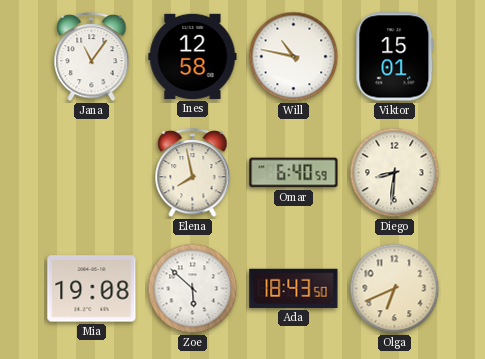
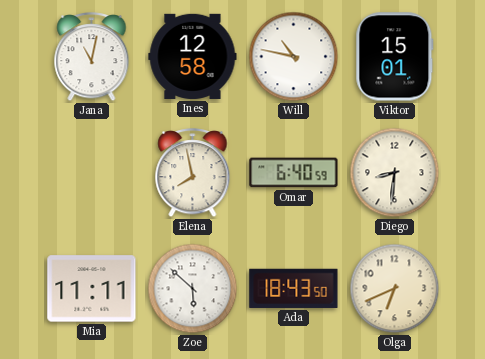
Jana: 11:06 -> 11:02
Mia: 19:08 -> 11:11
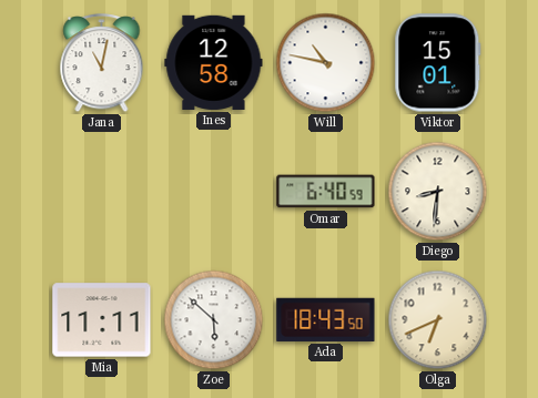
Elena: 7:58 -> none
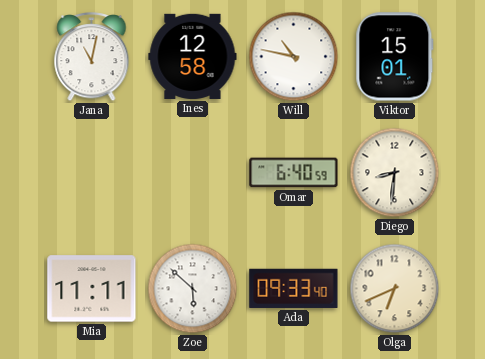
Ada: 18:43 -> 09:33
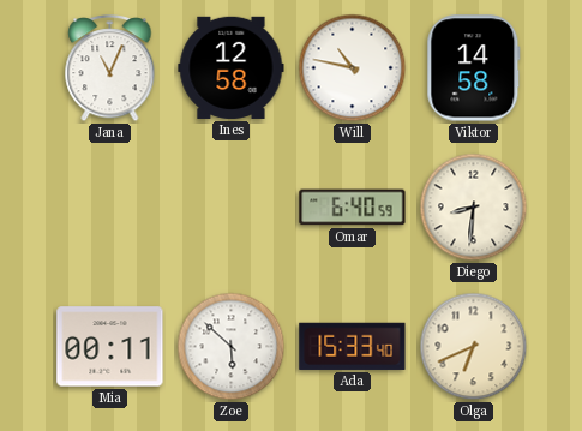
Jana: 11:02 -> 11:04
Viktor: 15:01 -> 14:58
Mia: 11:11 -> 00:11
Ada: 09:33 -> 15:33
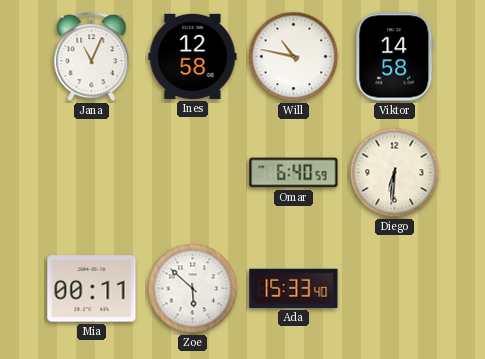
Diego: 8:31 -> 6:31
Olga: 6:41 -> none
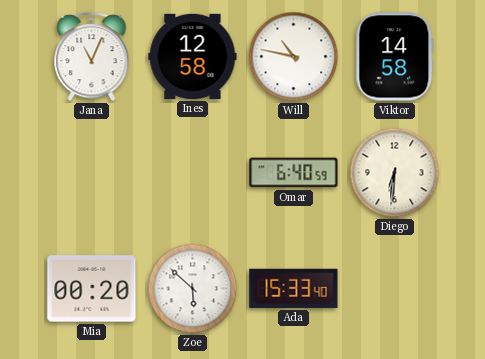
Mia: 00:11 -> 00:20
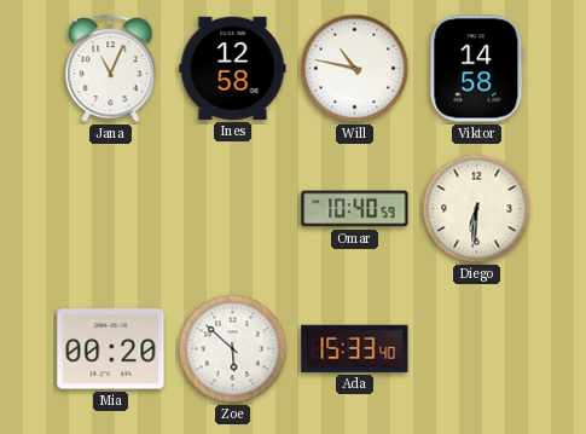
Omar: 6:40 -> 10:40
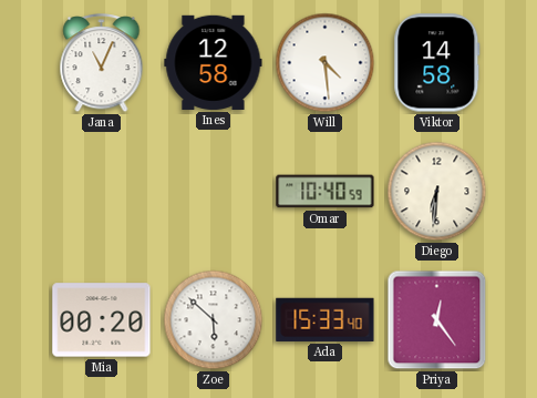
Will: 10:47 -> 4:29
Priya: none -> 12:24
